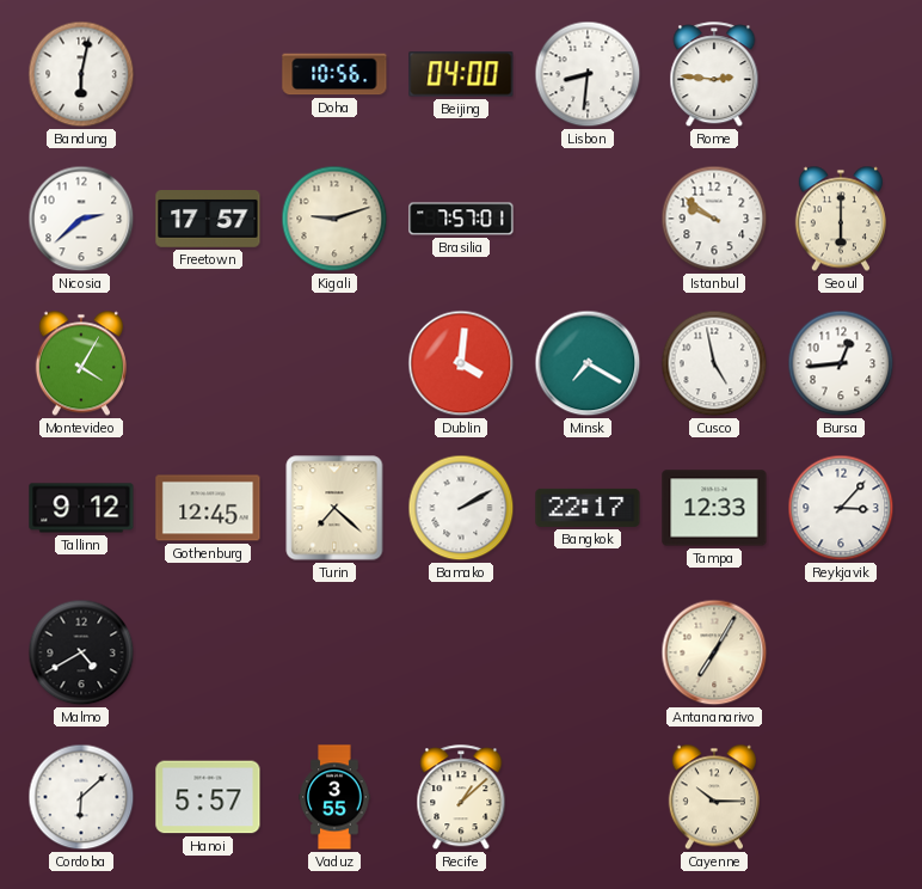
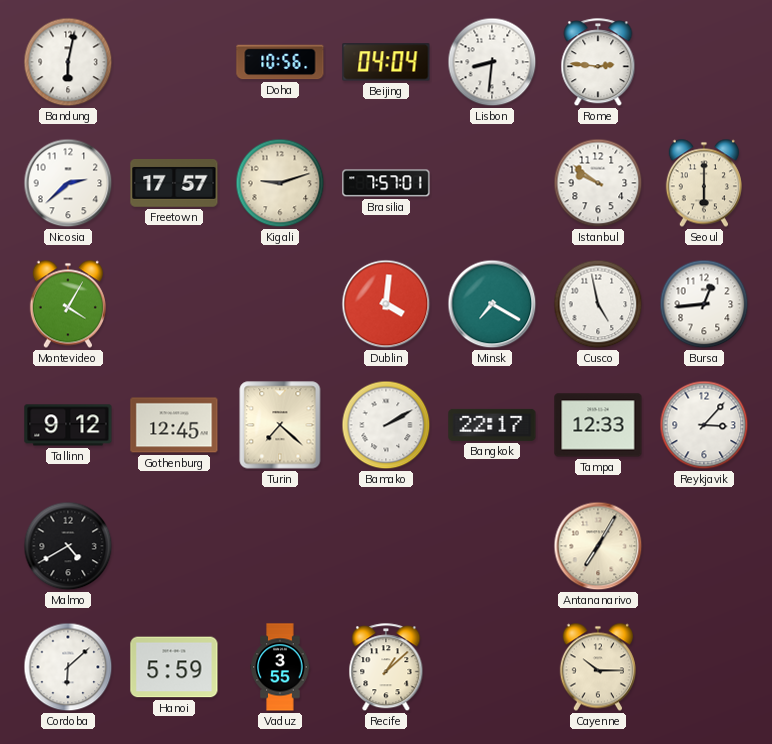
Beijing: 04:00 -> 04:04
Hanoi: 5:57 -> 5:59
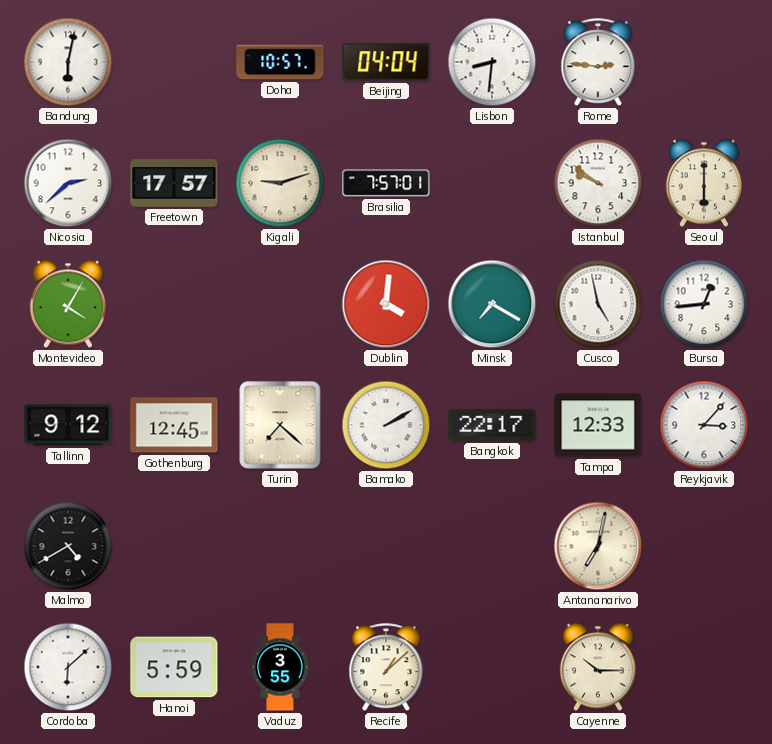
Doha: 10:56 -> 10:57
Antananarivo: 7:05 -> 7:02
